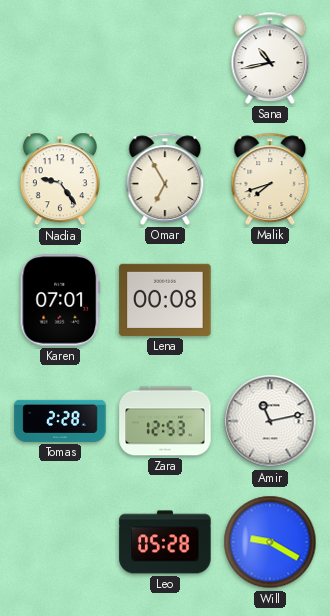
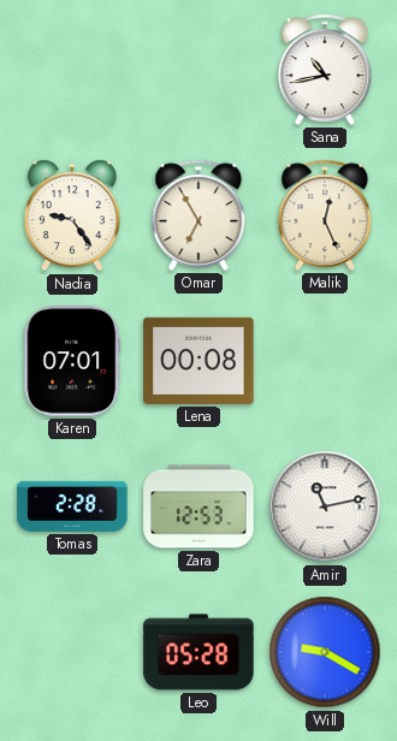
Malik: 7:42 -> 12:26
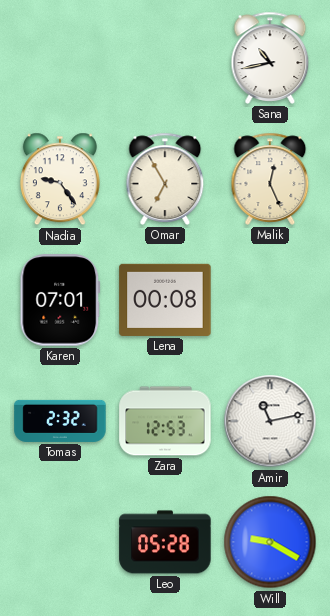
Tomas: 2:28 -> 2:32
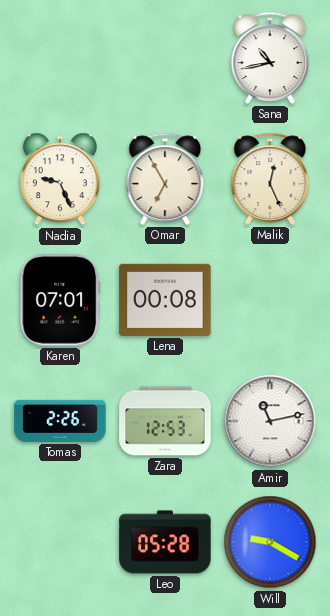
Nadia: 9:24 -> 9:26
Tomas: 2:32 -> 2:26
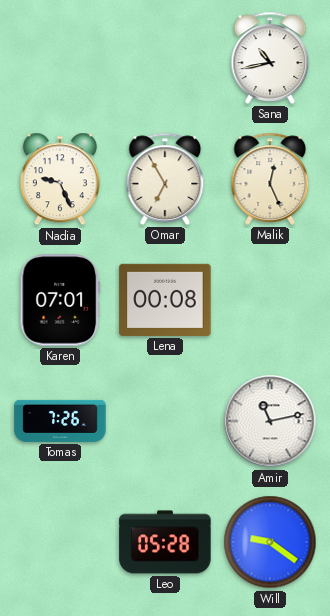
Tomas: 2:26 -> 7:26
Zara: 12:53 -> none
Will: 9:20 -> 9:21
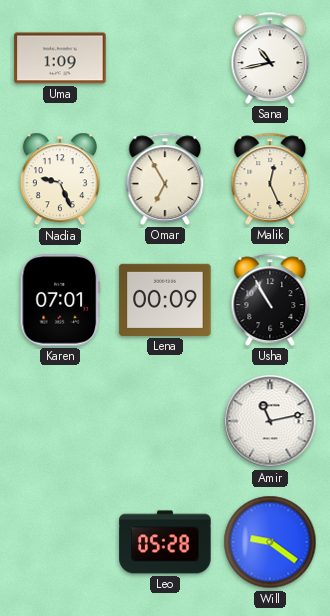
Uma: none -> 1:09
Lena: 00:08 -> 00:09
Usha: none -> 10:55
Tomas: 7:26 -> none
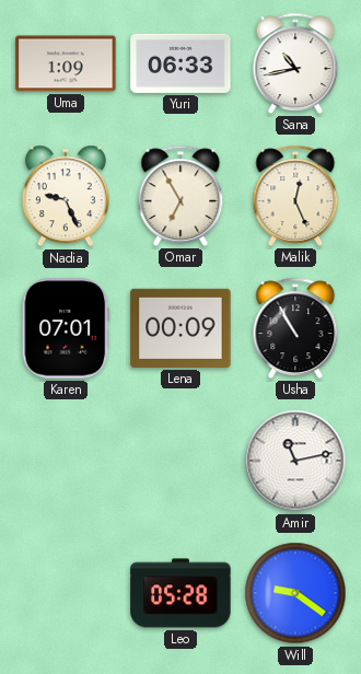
Yuri: none -> 06:33
